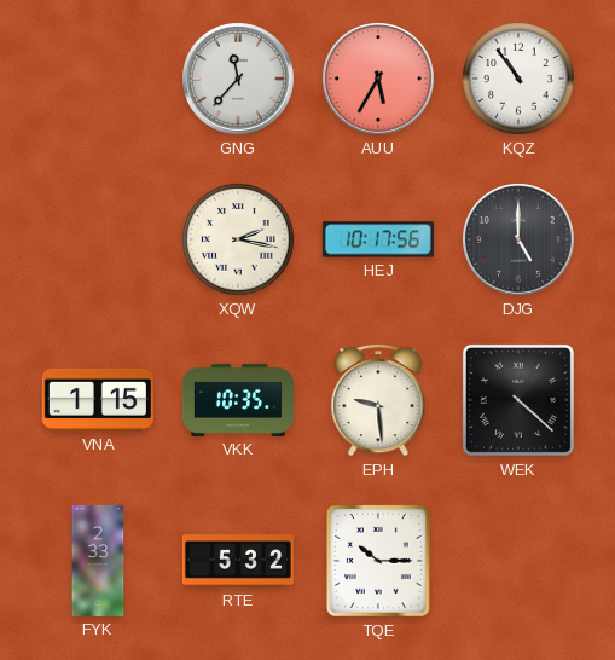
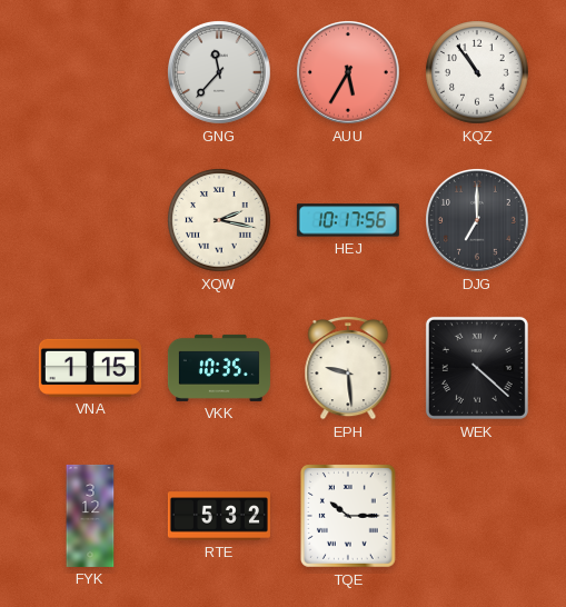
DJG: 5:00 -> 7:00
FYK: 2:33 -> 3:12
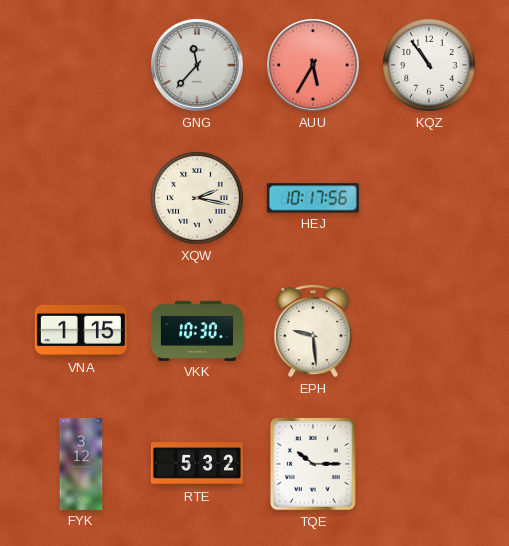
DJG: 7:00 -> none
VKK: 10:35 -> 10:30
WEK: 4:22 -> none
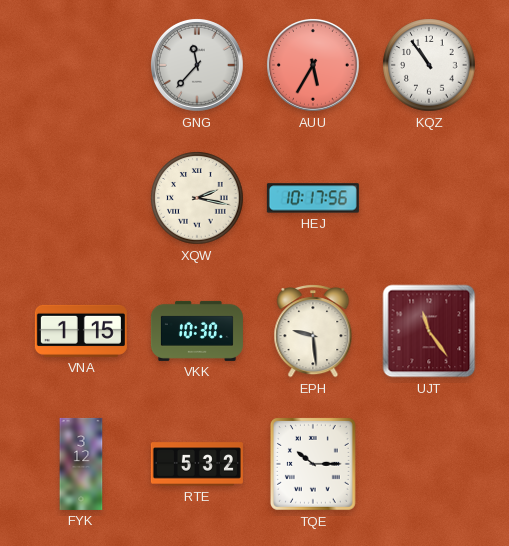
UJT: none -> 11:24
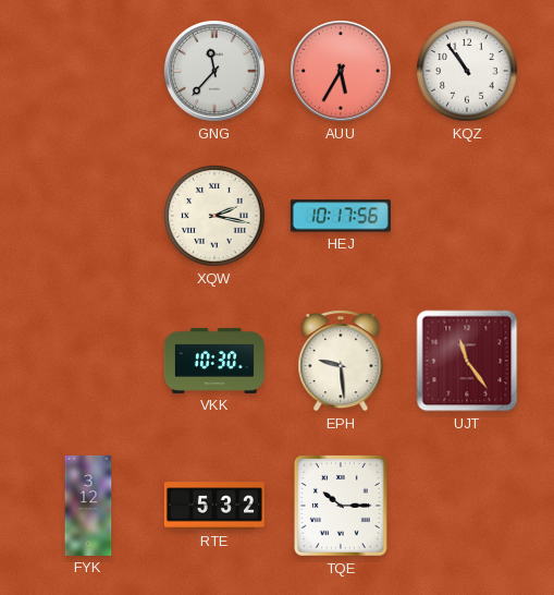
VNA: 1:15 -> none
